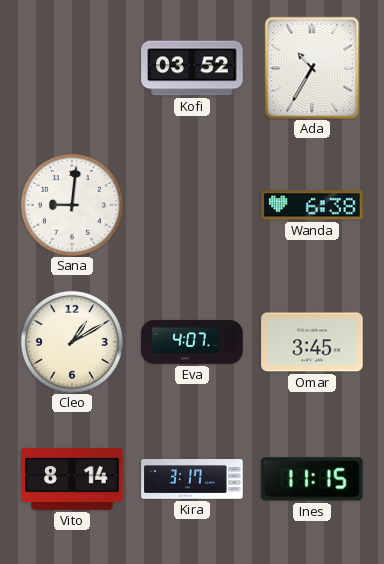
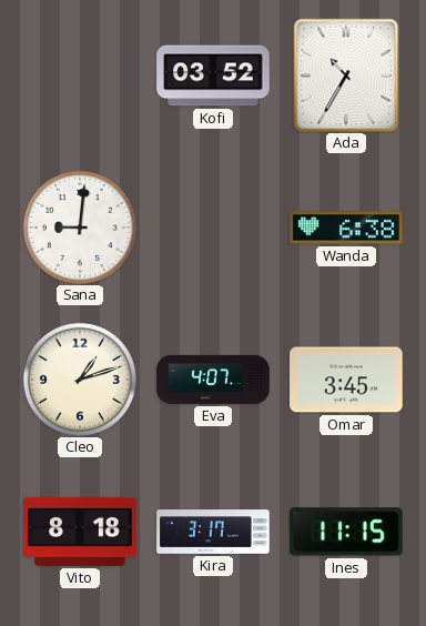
Cleo: 1:10 -> 1:12
Vito: 8:14 -> 8:18
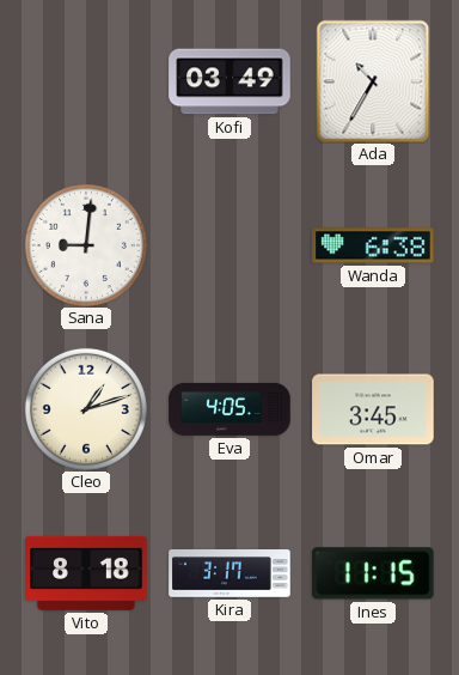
Kofi: 03:52 -> 03:49
Eva: 4:07 -> 4:05
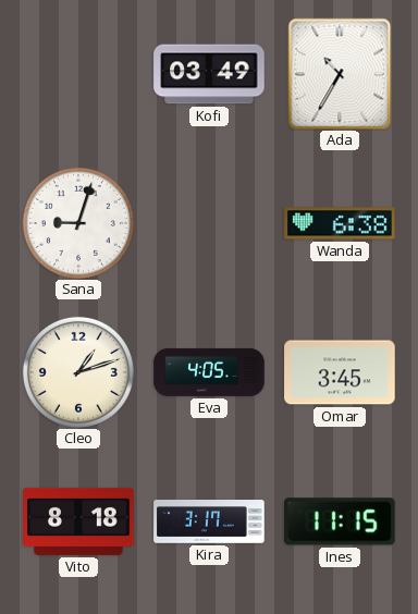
Sana: 9:01 -> 9:03
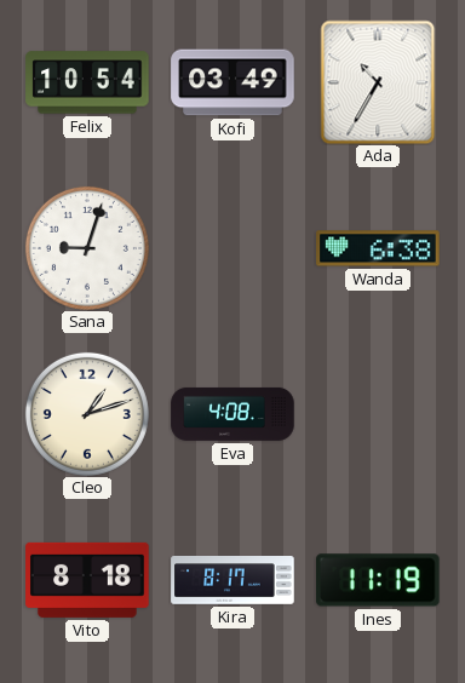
Felix: none -> 10:54
Eva: 4:05 -> 4:08
Omar: 3:45 -> none
Kira: 3:17 -> 8:17
Ines: 11:15 -> 11:19
